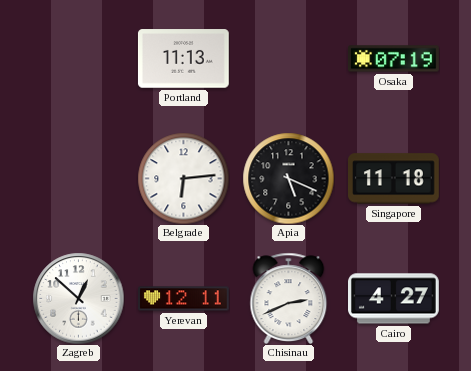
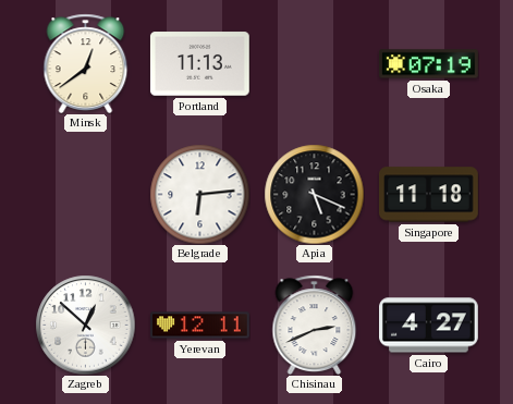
Minsk: none -> 12:39
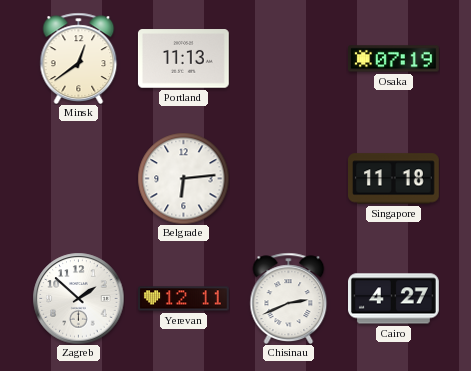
Apia: 5:19 -> none
Zagreb: 12:52 -> 1:52
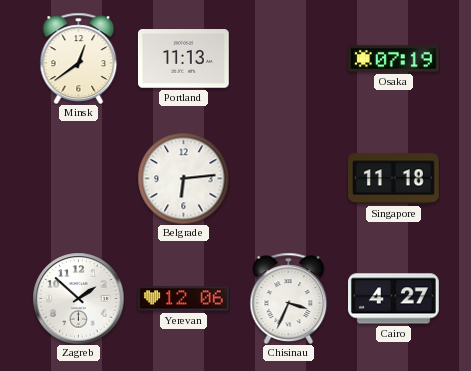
Yerevan: 12:11 -> 12:06
Chisinau: 2:41 -> 3:34
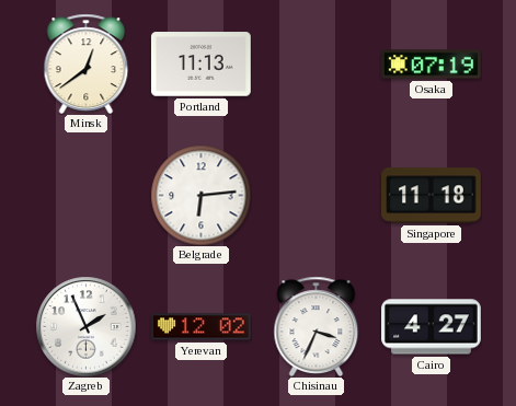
Zagreb: 1:52 -> 1:56
Yerevan: 12:06 -> 12:02
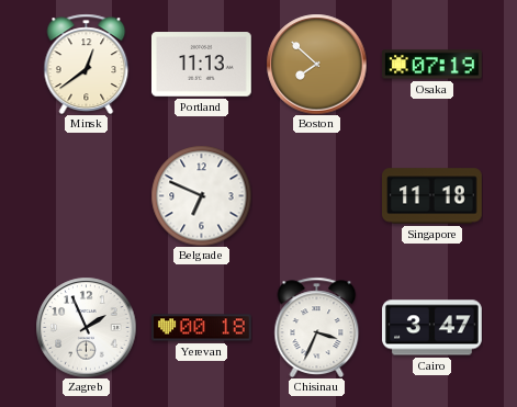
Boston: none -> 7:52
Belgrade: 6:14 -> 6:49
Yerevan: 12:02 -> 00:18
Cairo: 4:27 -> 3:47
